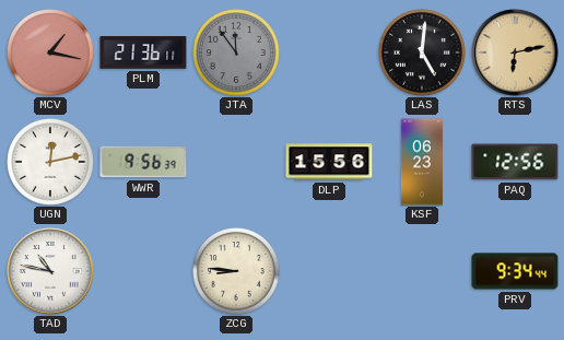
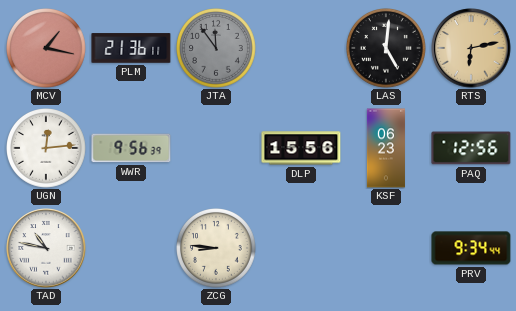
UGN: 12:13 -> 12:14
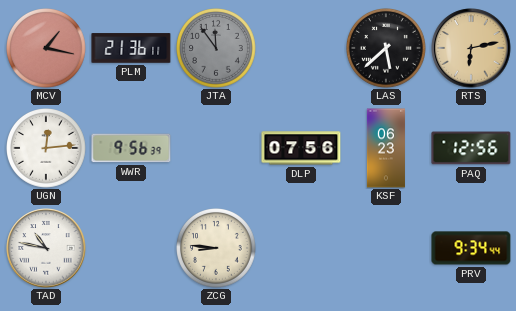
LAS: 5:01 -> 5:38
DLP: 15:56 -> 07:56
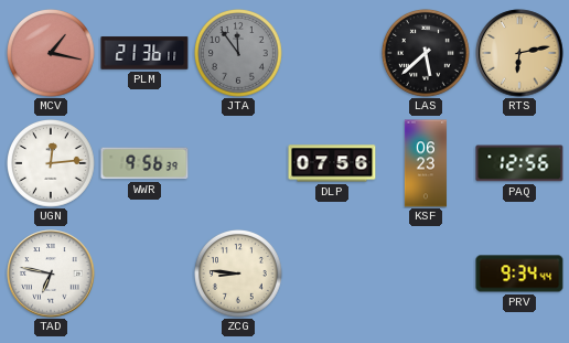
TAD: 10:47 -> 6:47
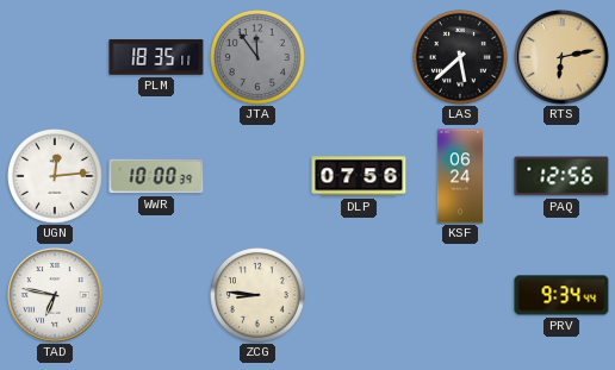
MCV: 1:17 -> none
PLM: 21:36 -> 18:35
WWR: 9:56 -> 10:00
KSF: 06:23 -> 06:24
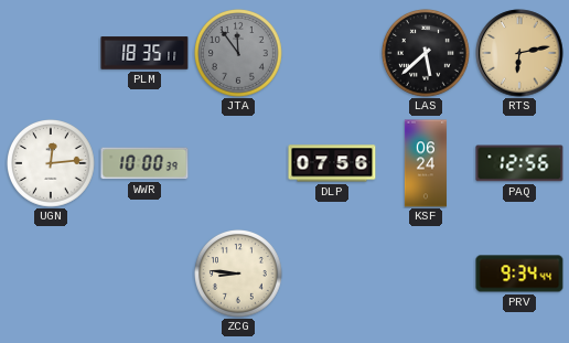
TAD: 6:47 -> none
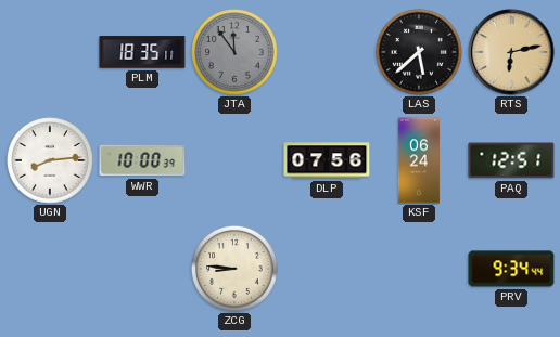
UGN: 12:14 -> 8:14
PAQ: 12:56 -> 12:51
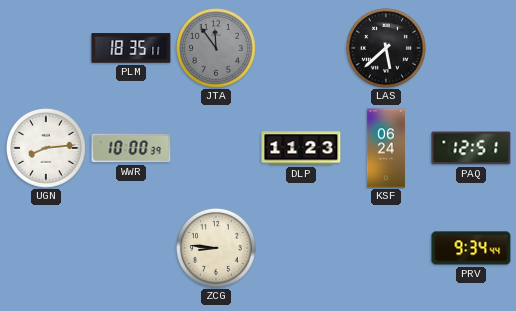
RTS: 6:13 -> none
DLP: 07:56 -> 11:23
